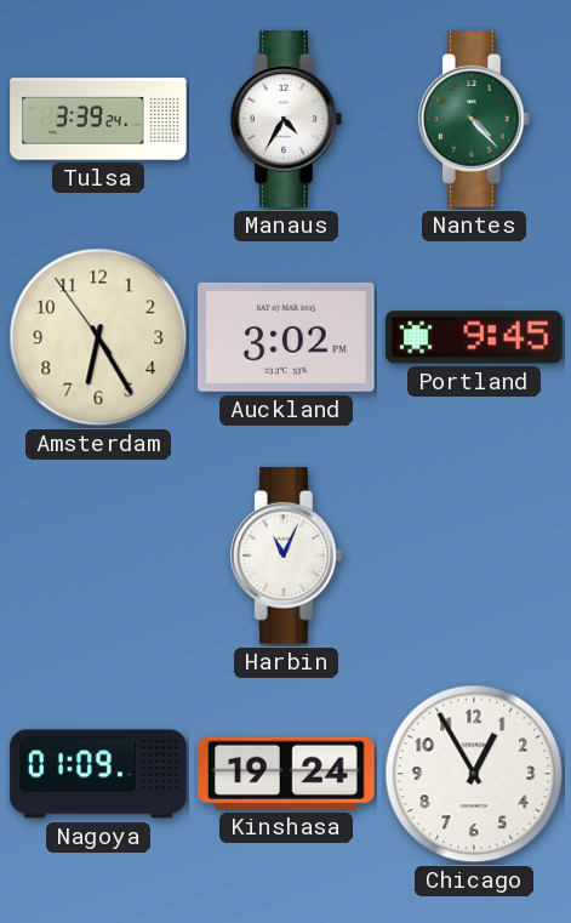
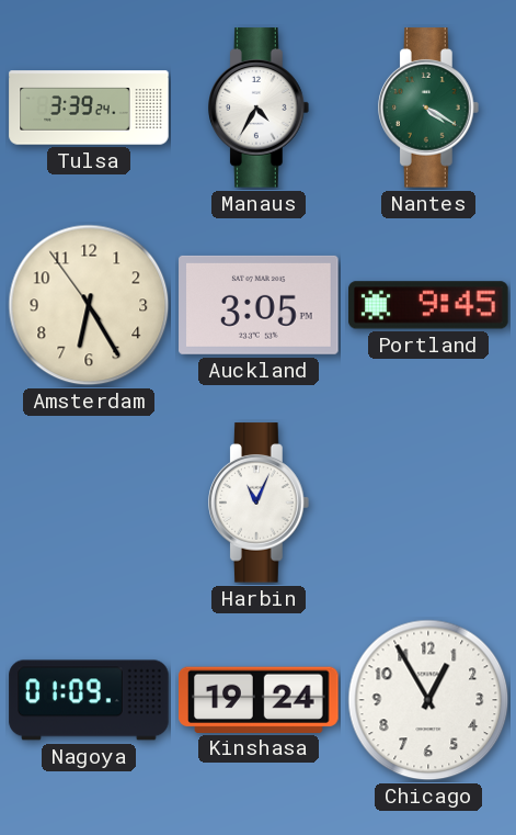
Nantes: 4:23 -> 4:20
Auckland: 3:02 -> 3:05
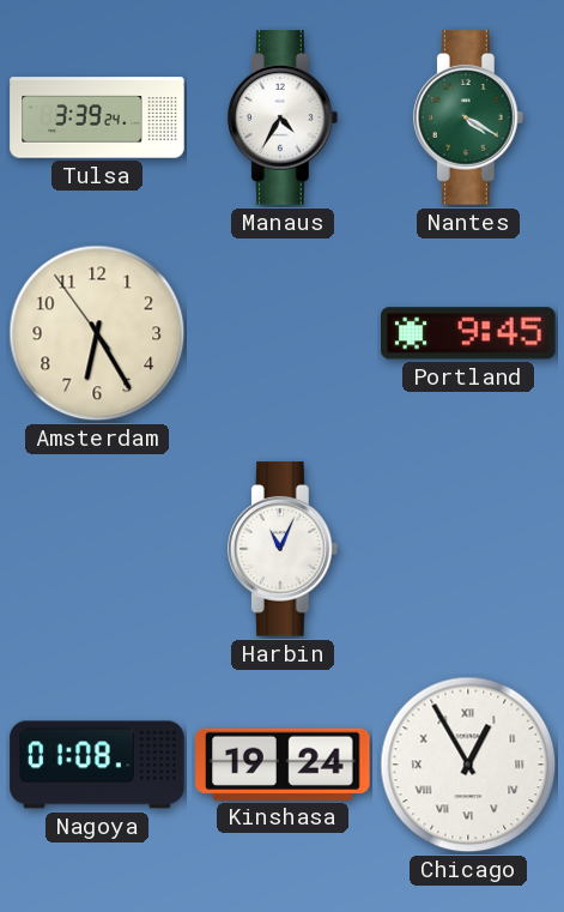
Auckland: 3:05 -> none
Nagoya: 01:09 -> 01:08
Chicago numerals: Arabic -> Roman
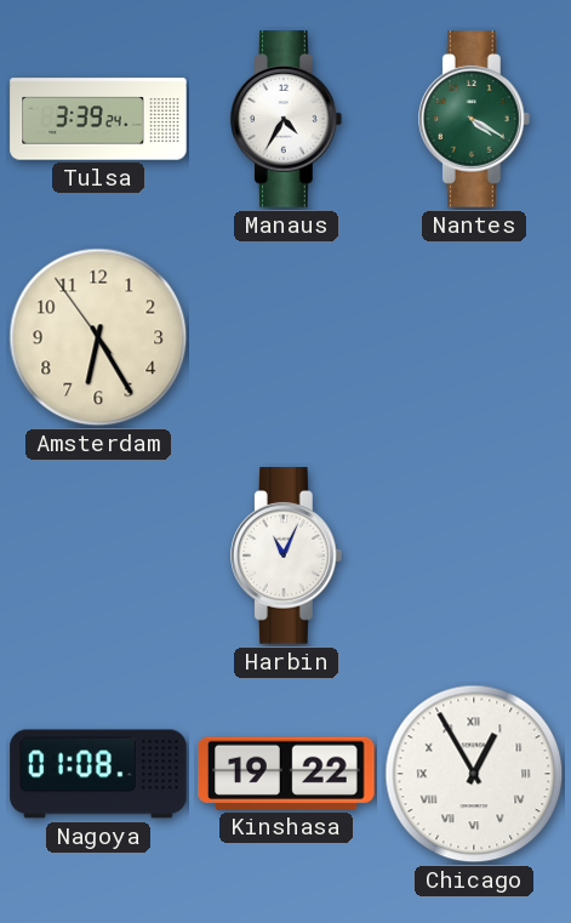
Portland: 9:45 -> none
Kinshasa: 19:24 -> 19:22
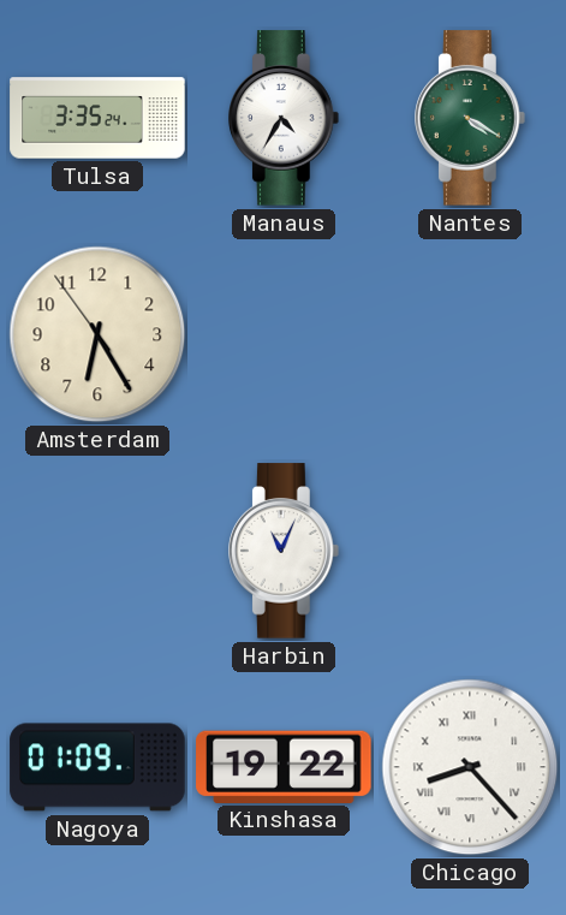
Tulsa: 3:39 -> 3:35
Nagoya: 01:08 -> 01:09
Chicago: 12:55 -> 8:23
